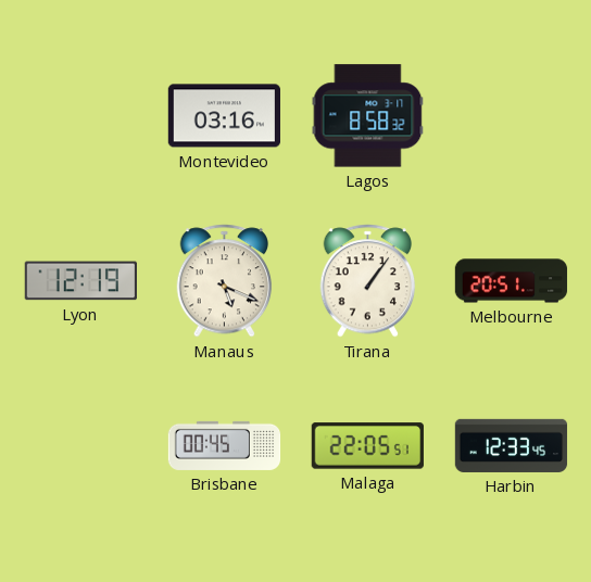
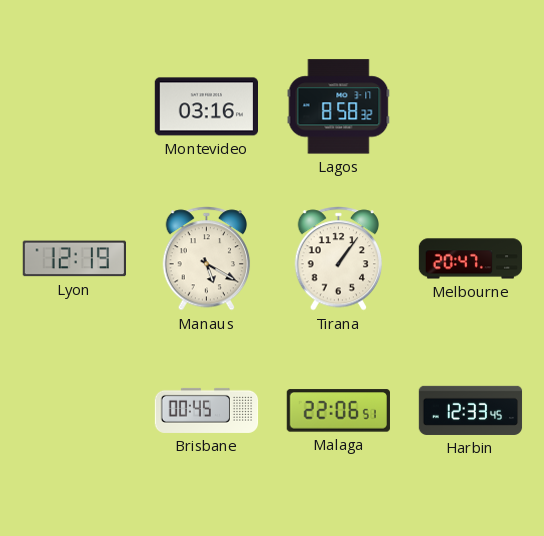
Manaus: 5:19 -> 5:20
Melbourne: 20:51 -> 20:47
Malaga: 22:05 -> 22:06
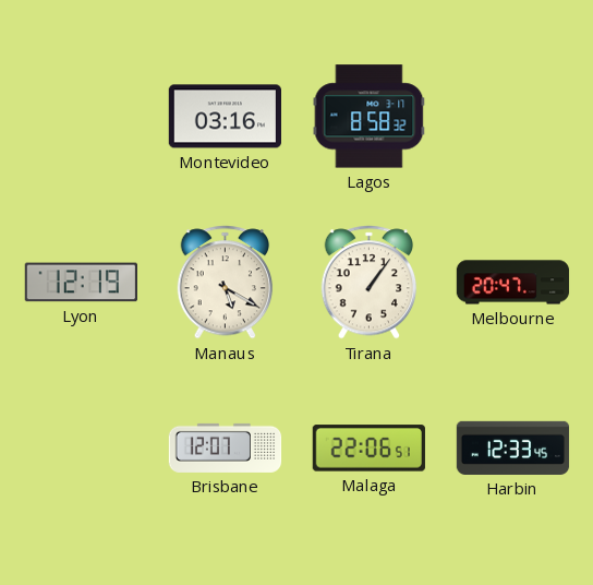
Brisbane: 00:45 -> 12:07
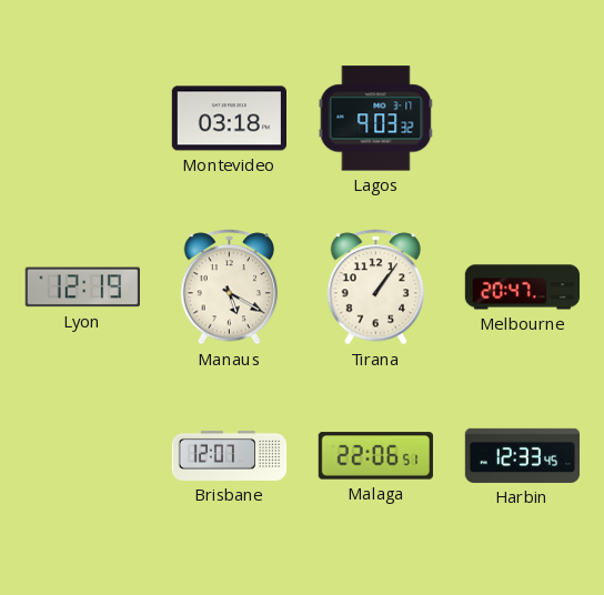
Montevideo: 03:16 -> 03:18
Lagos: 8:58 -> 9:03
